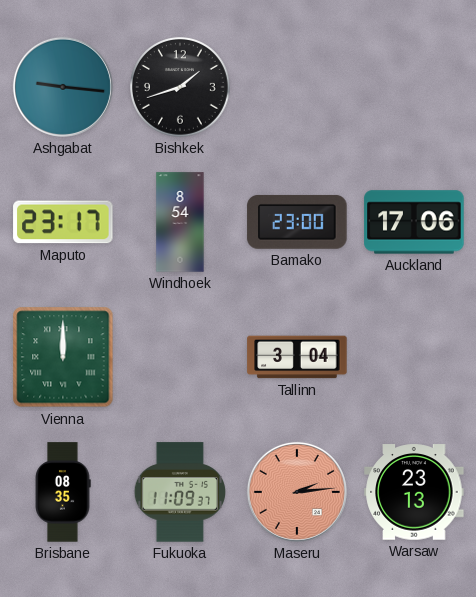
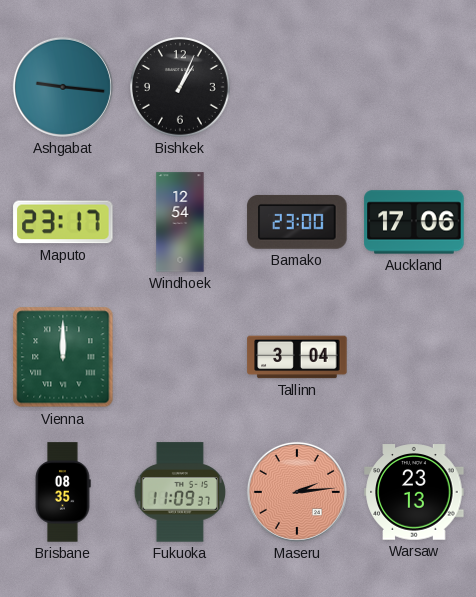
Bishkek: 1:42 -> 1:04
Windhoek: 8:54 -> 12:54
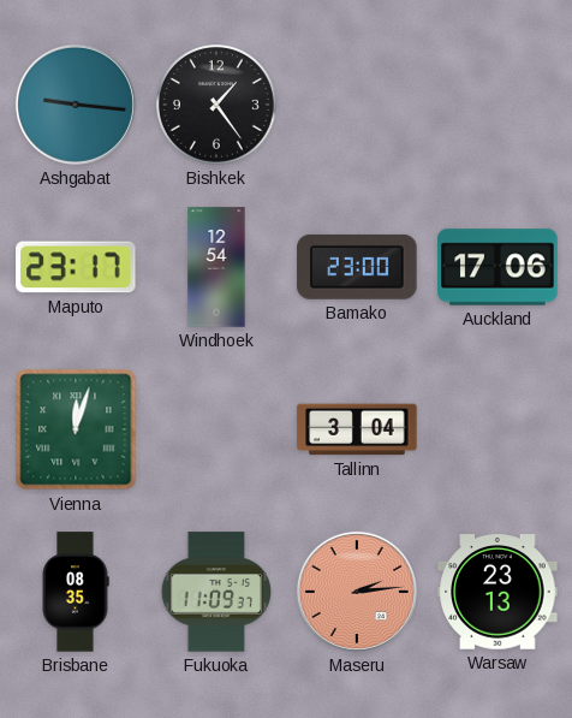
Bishkek: 1:04 -> 1:24
Vienna: 12:00 -> 12:03
